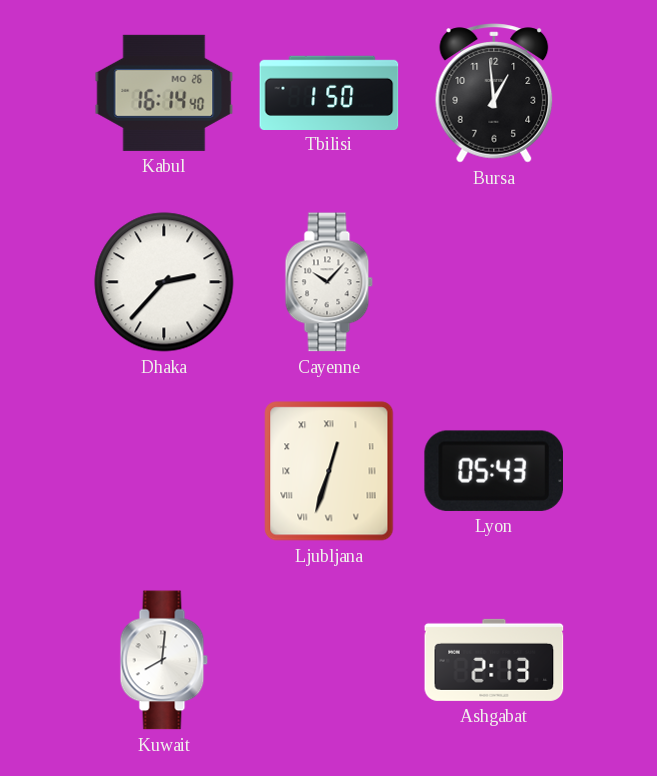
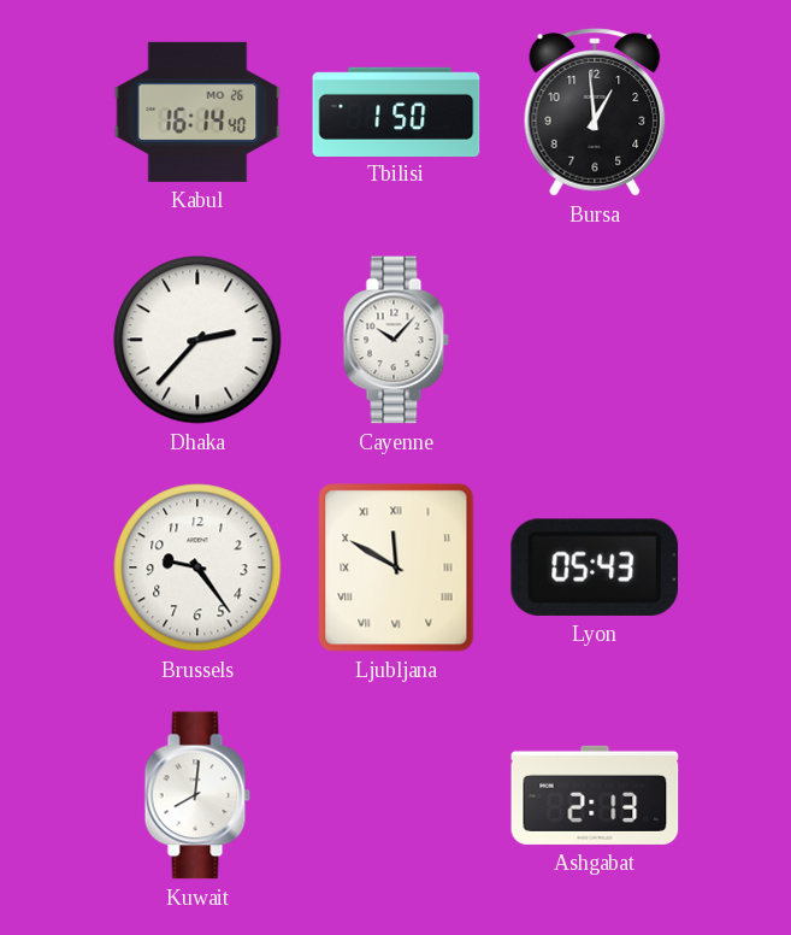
Brussels: none -> 9:24
Ljubljana: 12:33 -> 11:50
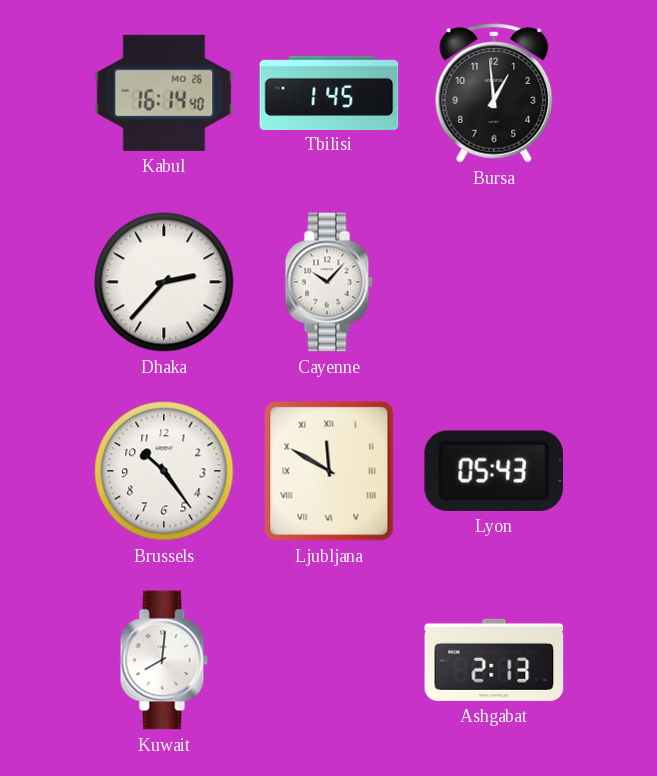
Tbilisi: 1:50 -> 1:45
Brussels: 9:24 -> 10:24
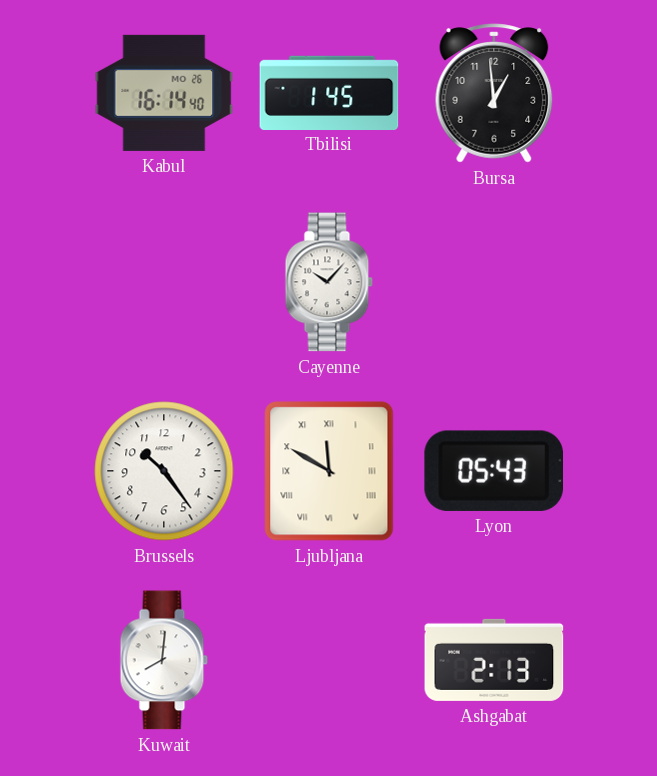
Dhaka: 2:37 -> none
